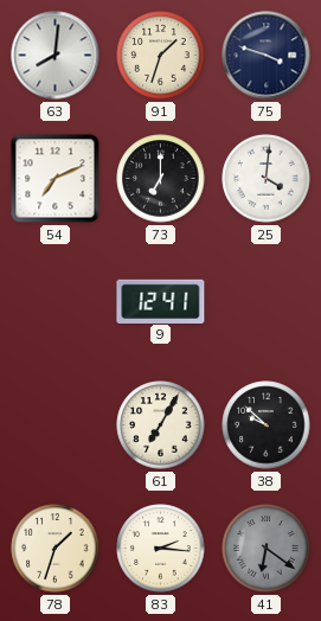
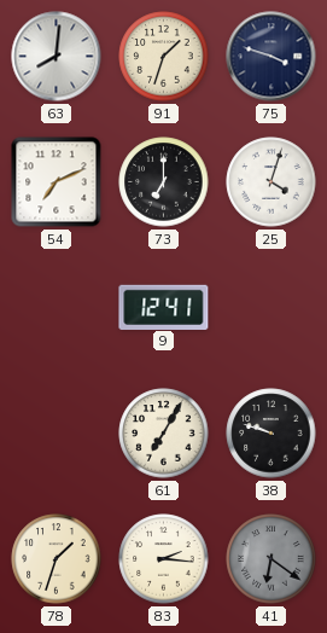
25: 4:01 -> 4:03
38: 9:52 -> 9:48
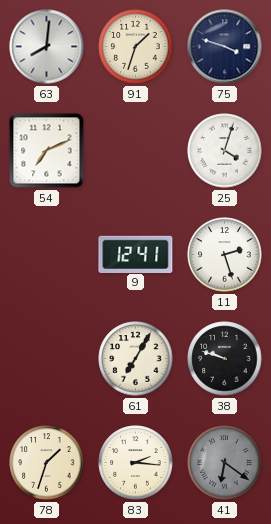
73: 7:00 -> none
11: none -> 2:27
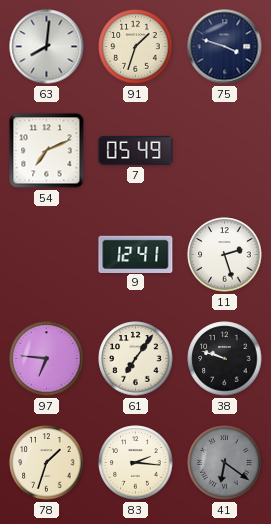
7: none -> 05:49
25: 4:03 -> none
97: none -> 6:46
61: 7:05 -> 7:06
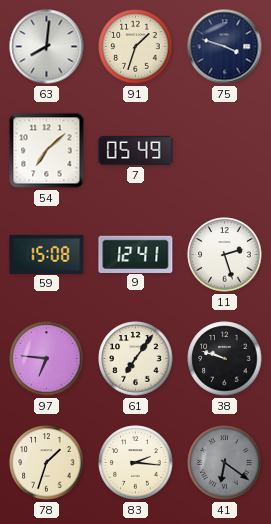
54: 7:11 -> 7:08
59: none -> 15:08
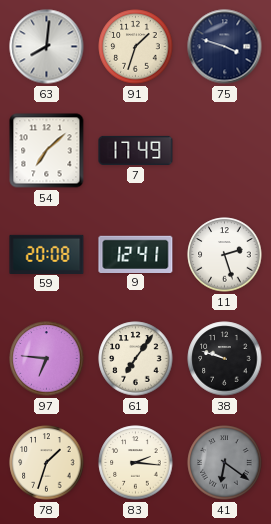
7: 05:49 -> 17:49
59: 15:08 -> 20:08
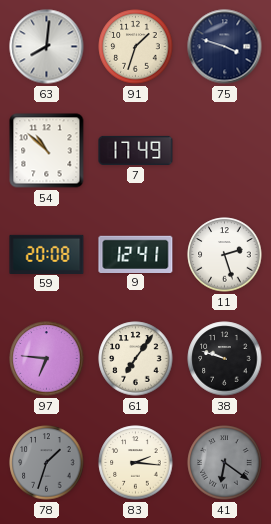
54: 7:08 -> 10:52
78 dial: cream -> grey
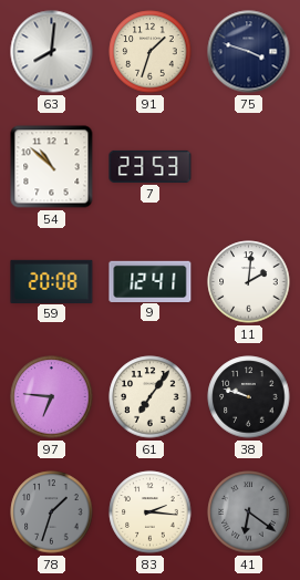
7: 17:49 -> 23:53
11: 2:27 -> 2:01
